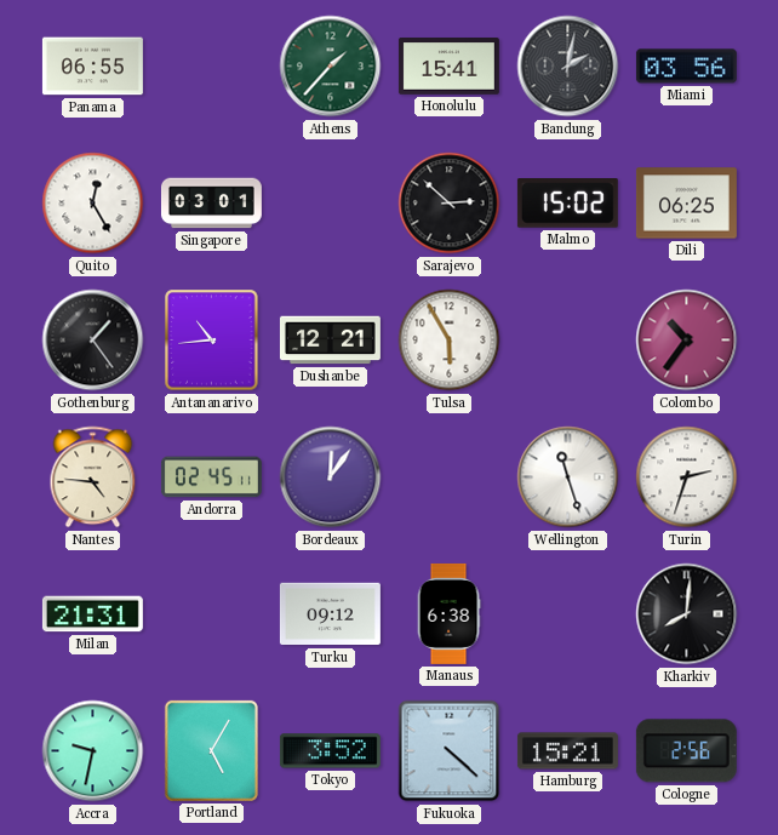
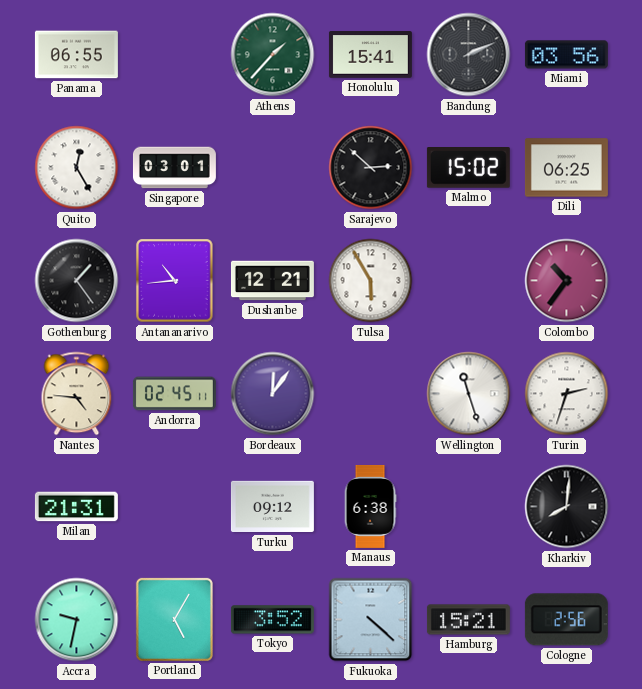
Bandung: 2:02 -> 2:11
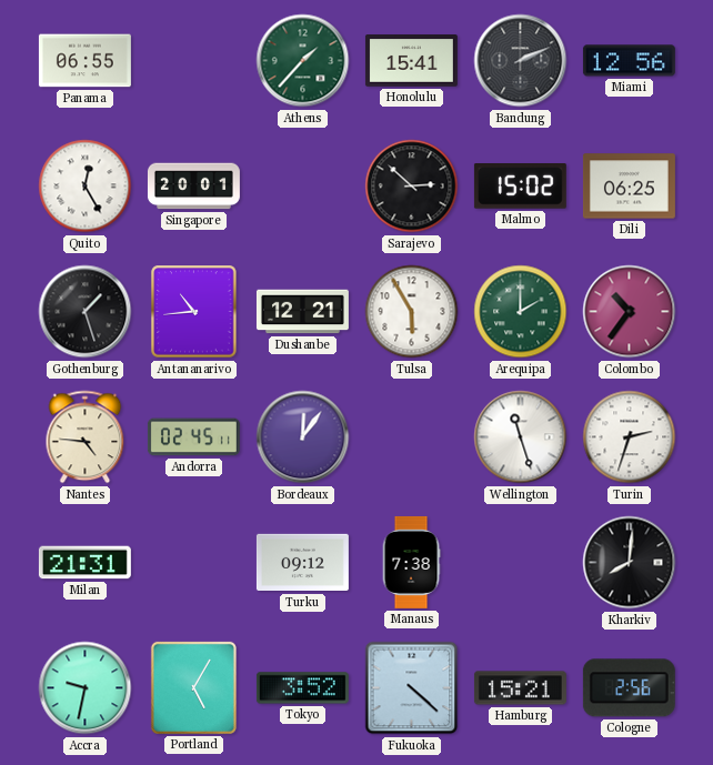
Miami: 03:56 -> 12:56
Singapore: 03:01 -> 20:01
Gothenburg: 1:24 -> 1:27
Arequipa: none -> 2:00
Manaus: 6:38 -> 7:38
